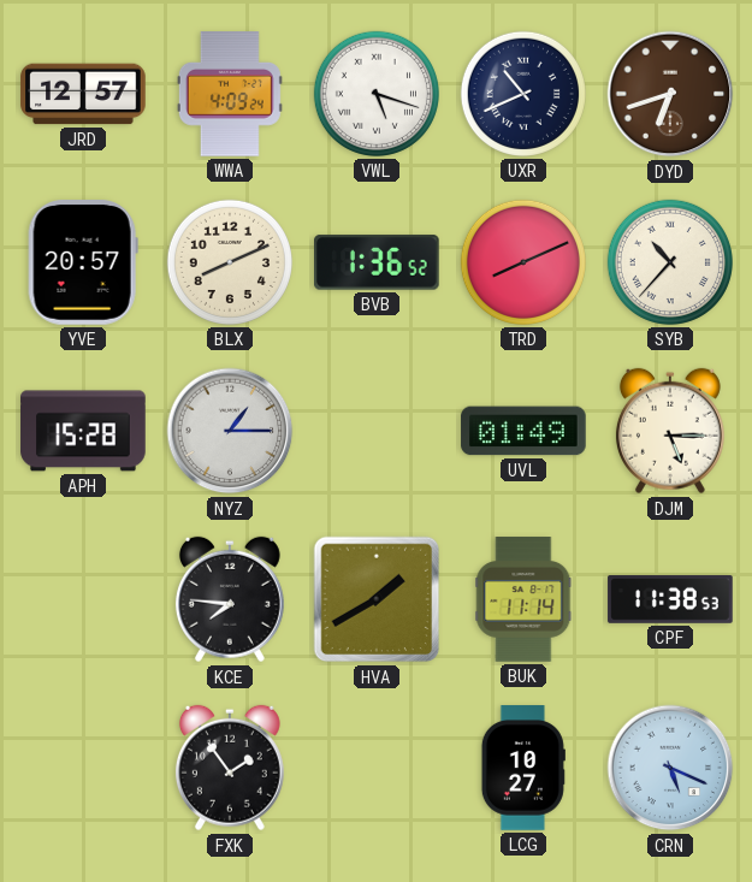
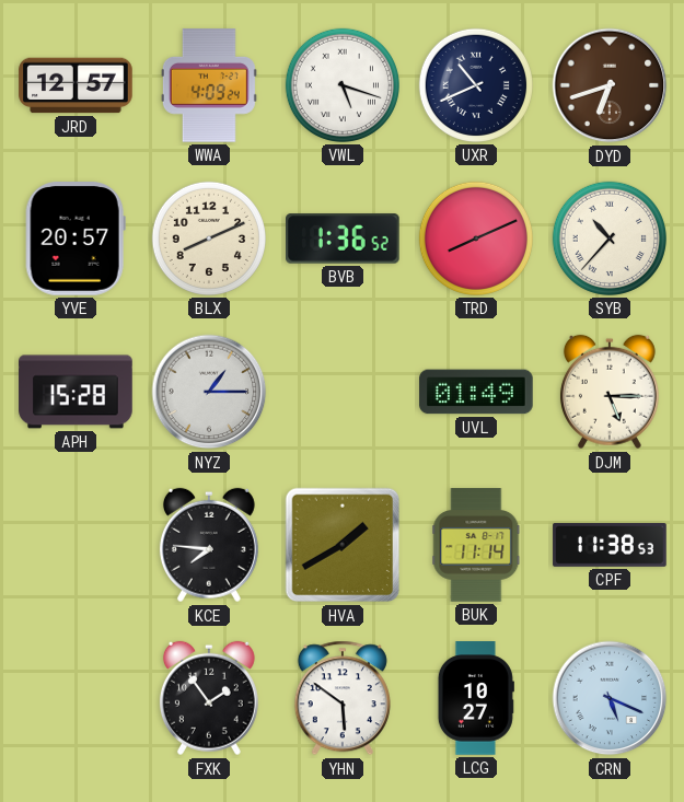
YHN: none -> 5:51
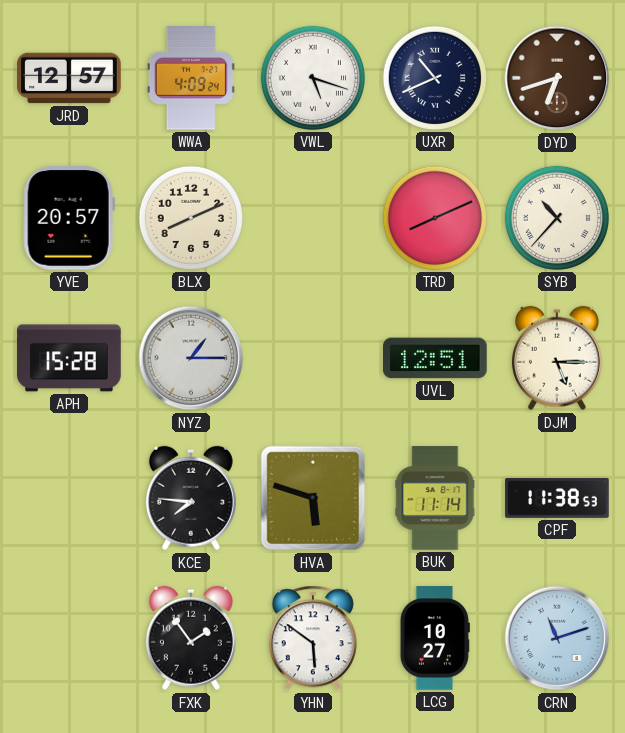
BVB: 1:36 -> none
UVL: 01:49 -> 12:51
HVA: 1:40 -> 5:48
CRN: 5:19 -> 11:12
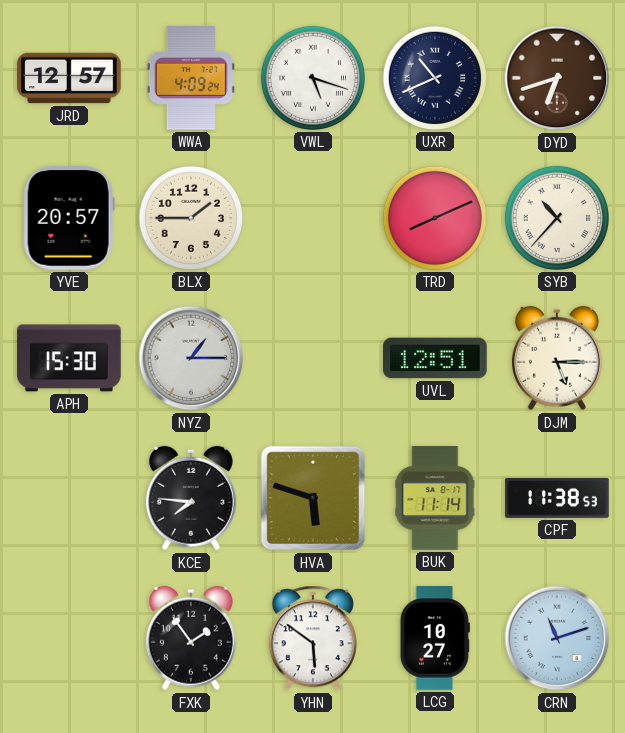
BLX: 8:11 -> 1:45
APH: 15:28 -> 15:30
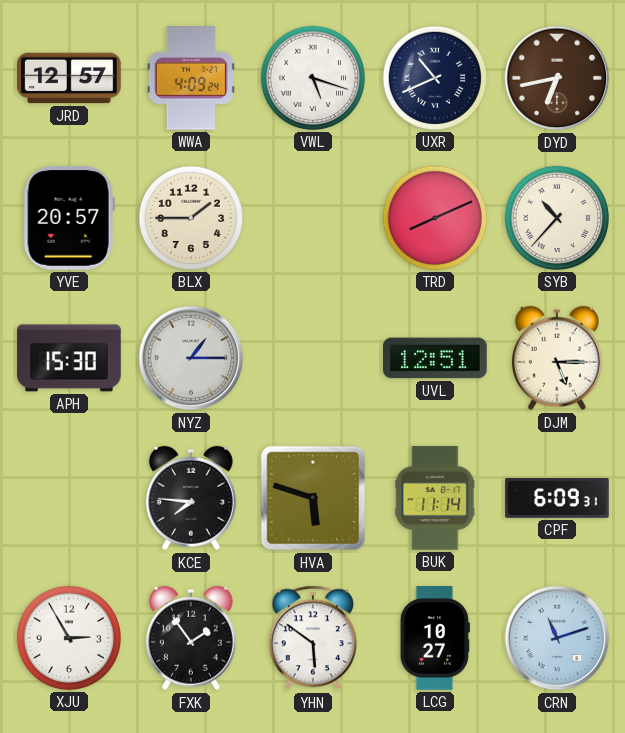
DYD: 6:42 -> 6:43
CPF: 11:38 -> 6:09
XJU: none -> 2:55
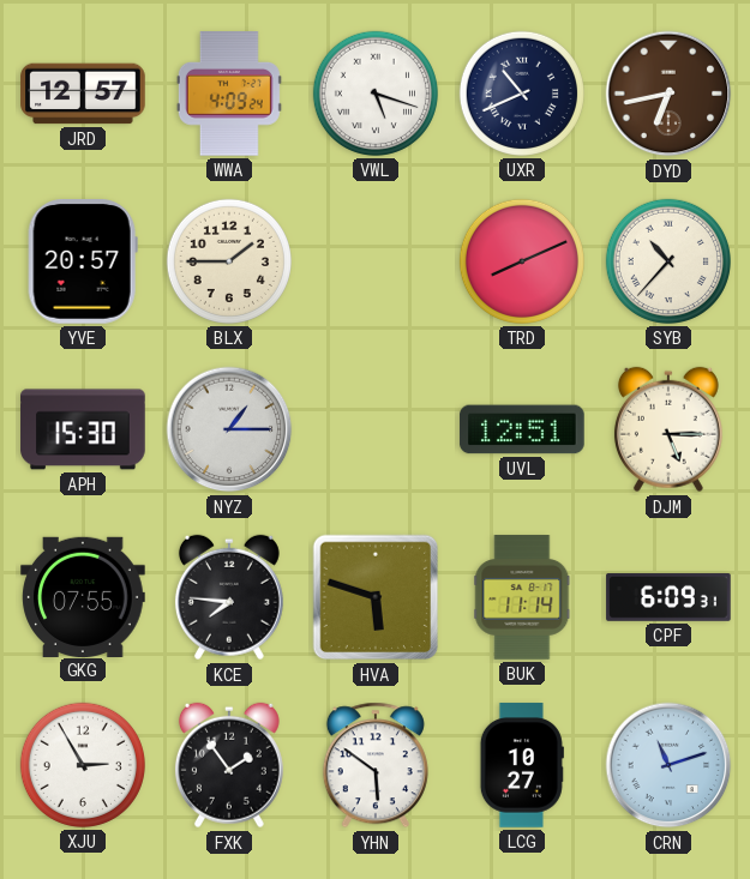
GKG: none -> 07:55
